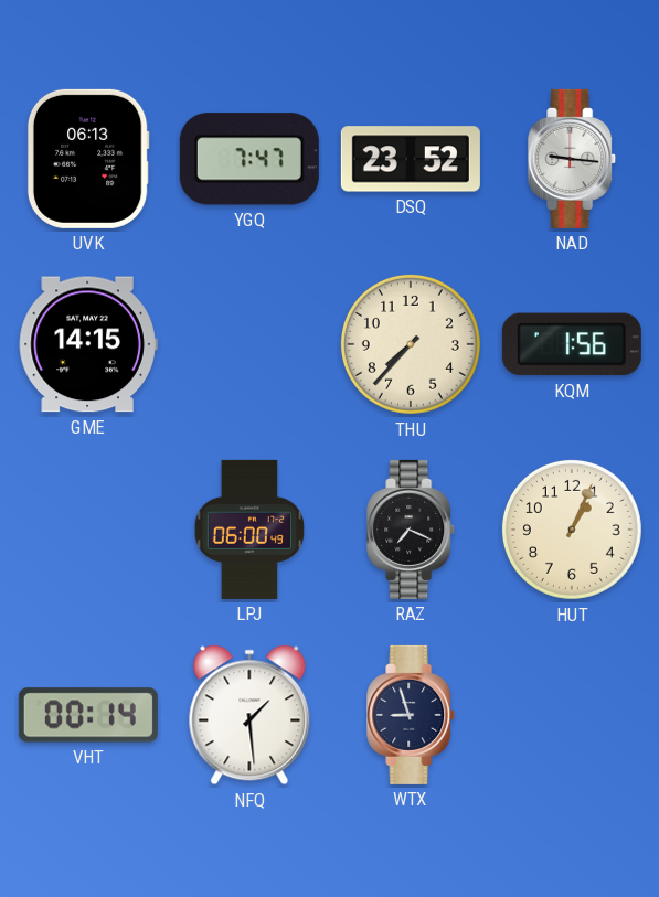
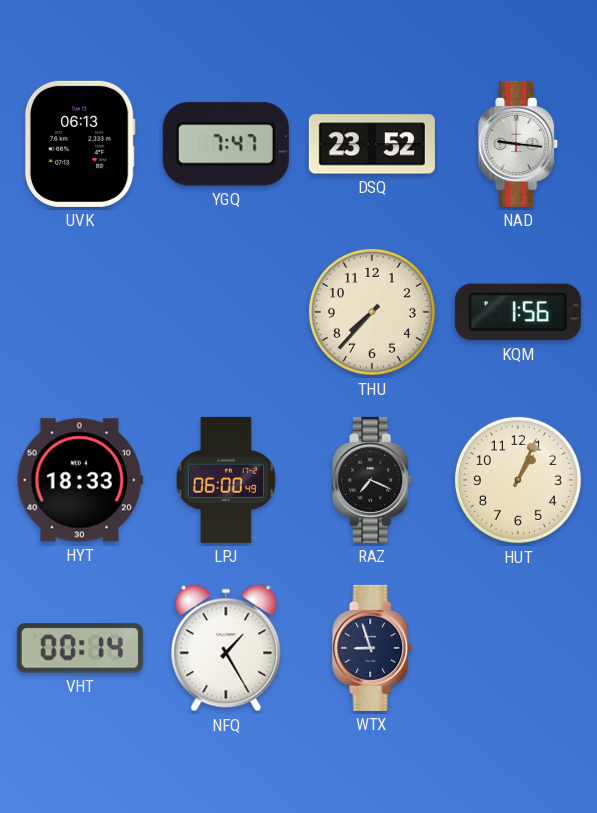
GME: 14:15 -> none
HYT: none -> 18:33
NFQ: 1:29 -> 1:25
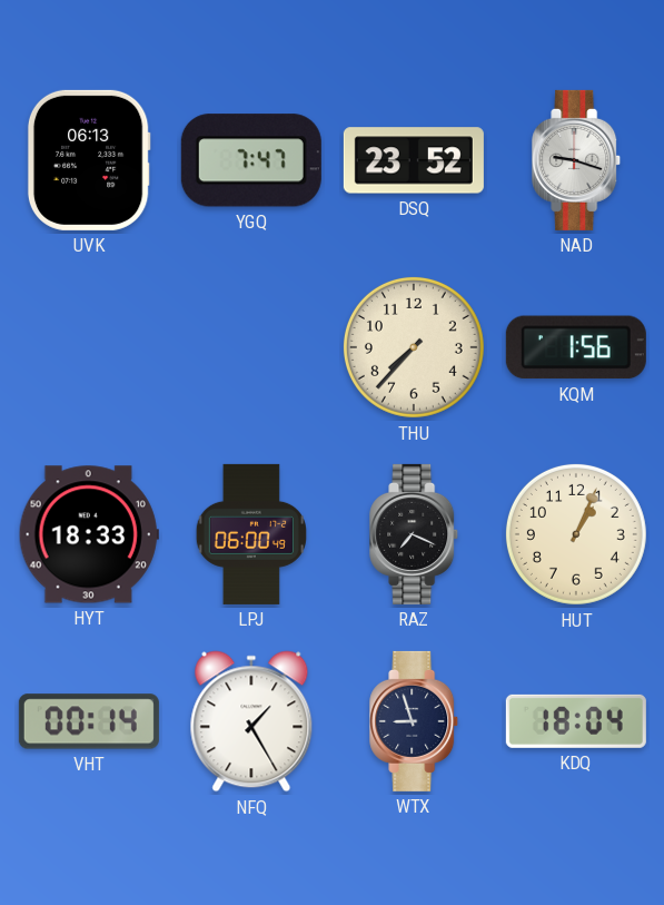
NAD: 9:16 -> 9:18
KDQ: none -> 18:04
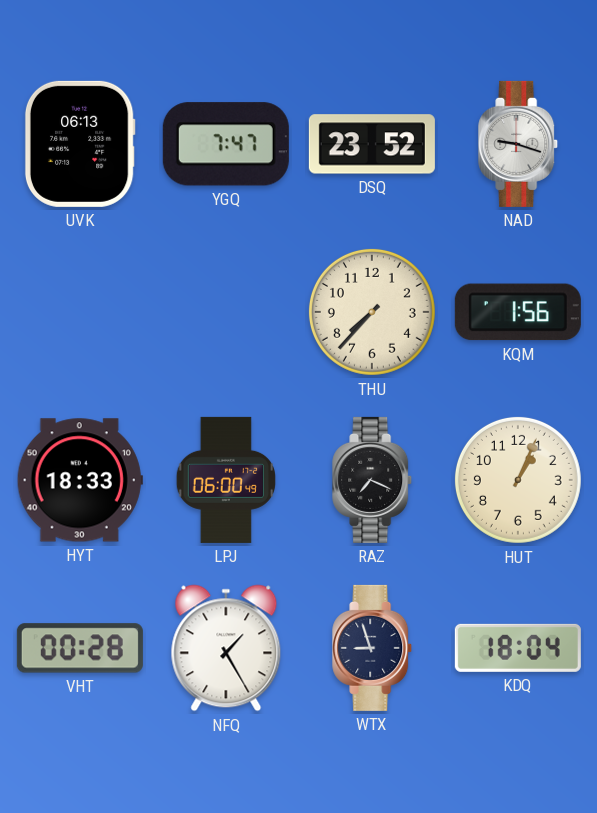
VHT: 00:14 -> 00:28
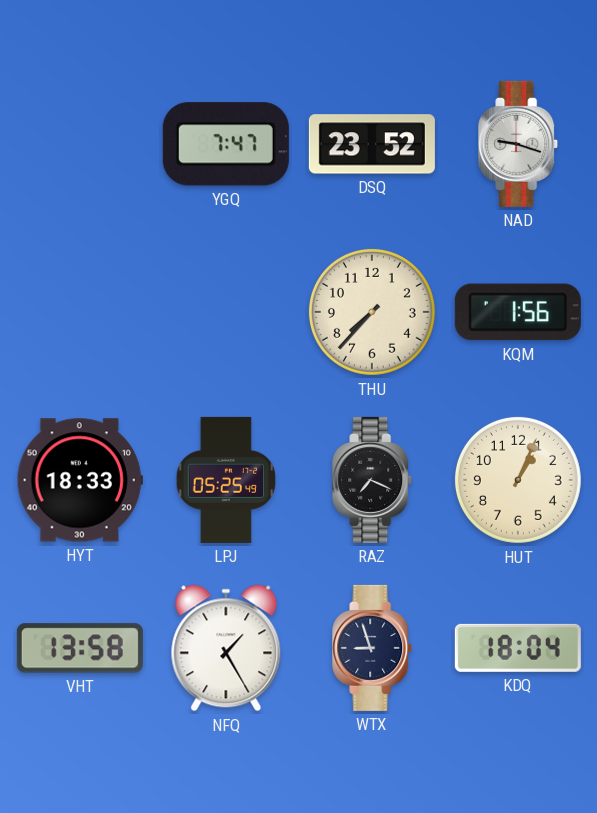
UVK: 06:13 -> none
LPJ: 06:00 -> 05:25
VHT: 00:28 -> 13:58
